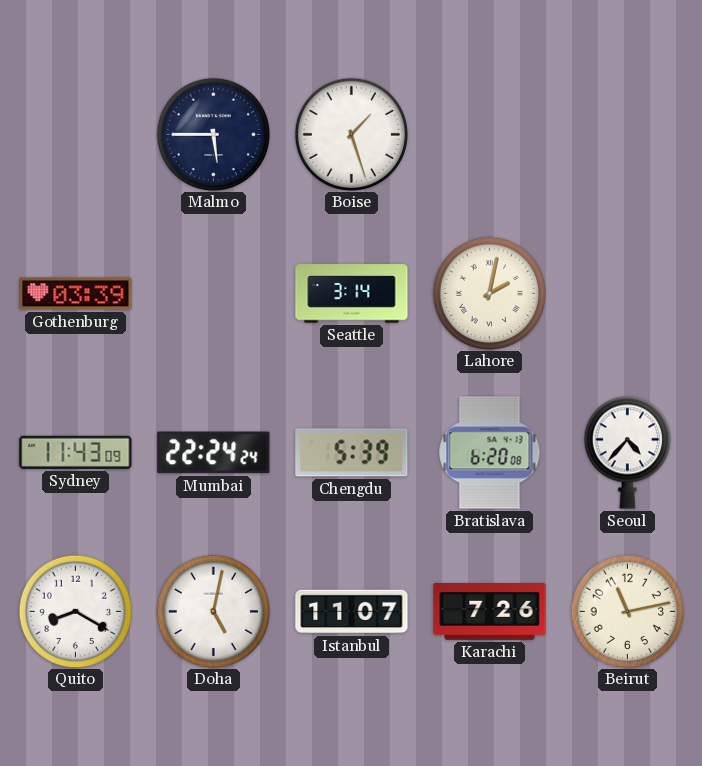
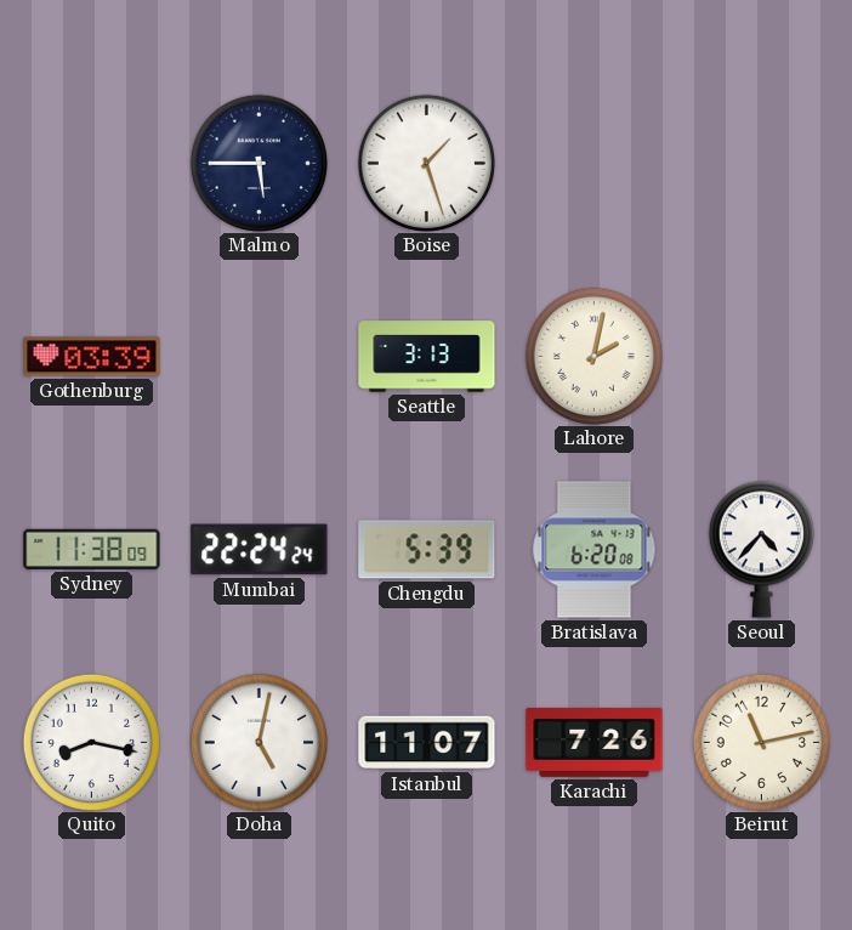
Seattle: 3:14 -> 3:13
Sydney: 11:43 -> 11:38
Quito: 8:20 -> 8:17
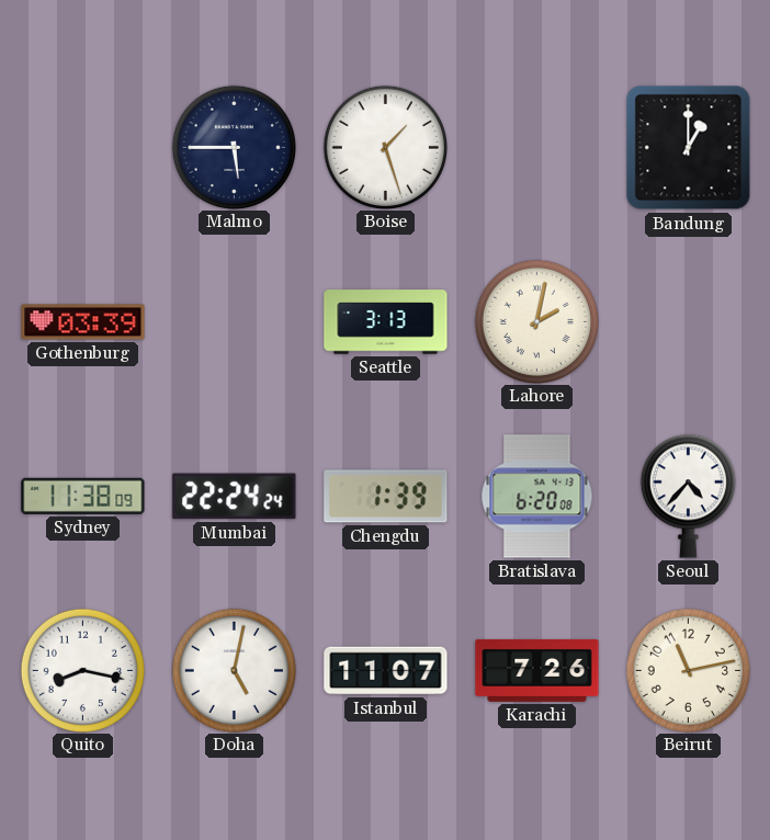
Bandung: none -> 1:00
Chengdu: 5:39 -> 1:39
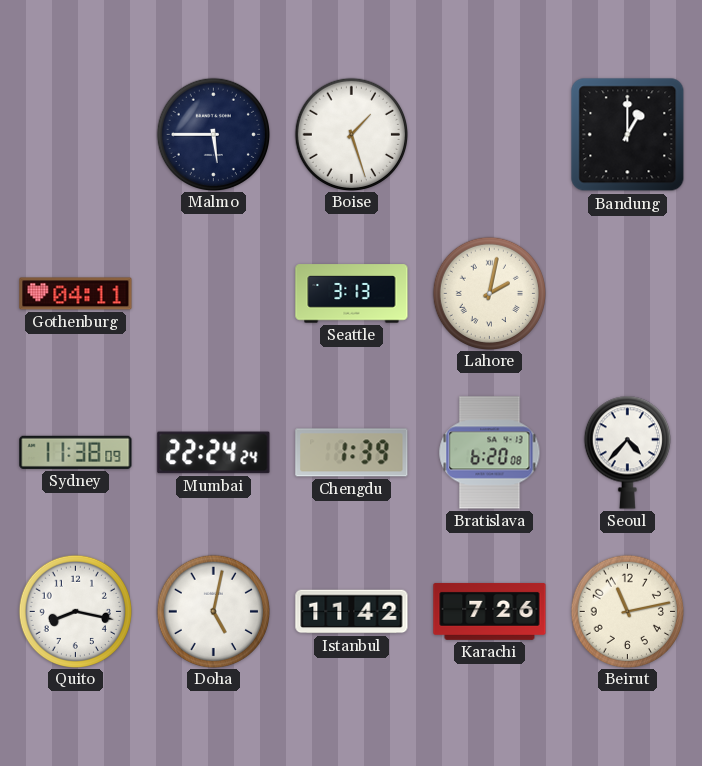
Gothenburg: 03:39 -> 04:11
Istanbul: 11:07 -> 11:42
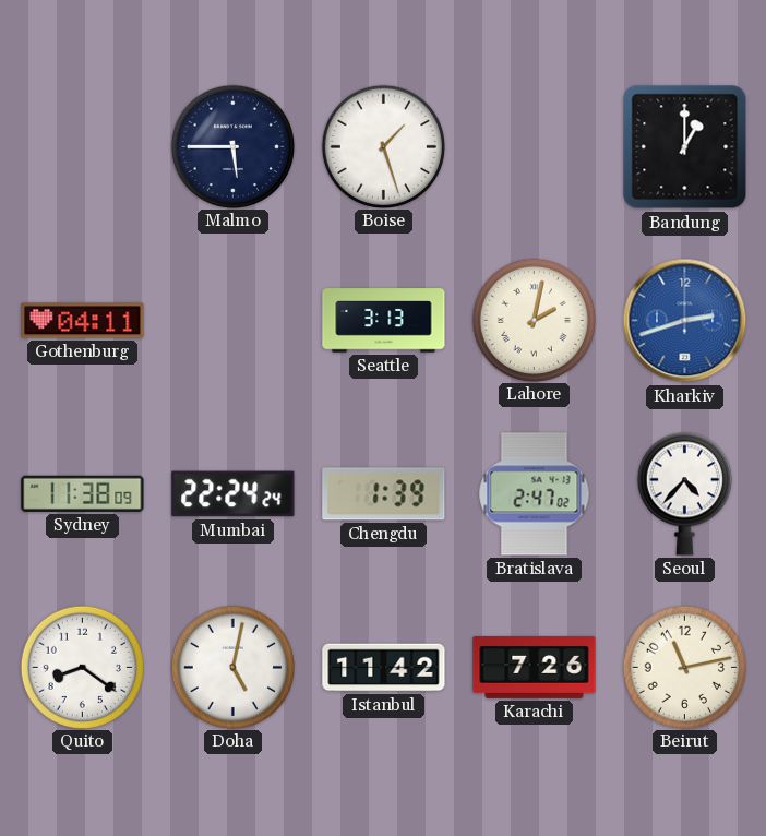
Kharkiv: none -> 2:42
Bratislava: 6:20 -> 2:47
Quito: 8:17 -> 8:21
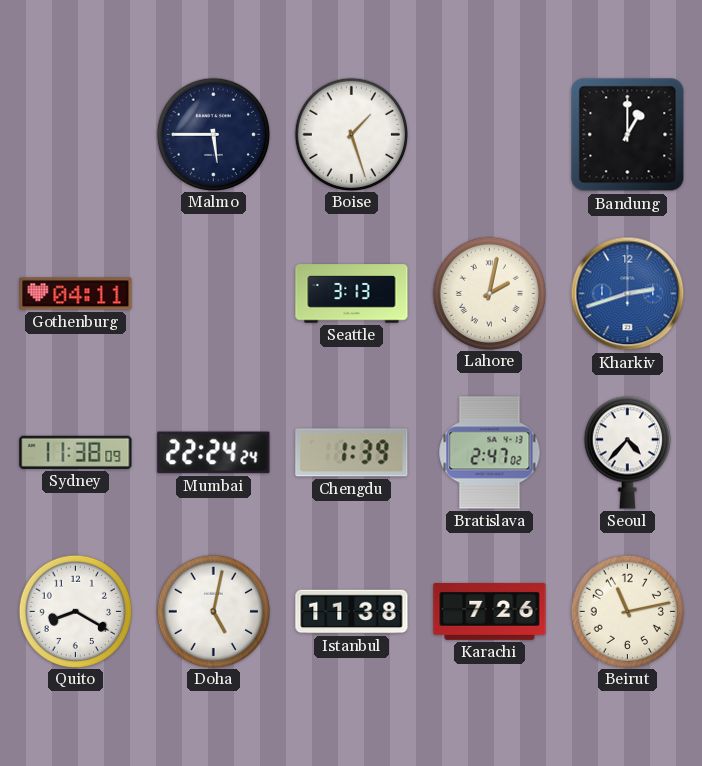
Quito: 8:21 -> 8:20
Istanbul: 11:42 -> 11:38
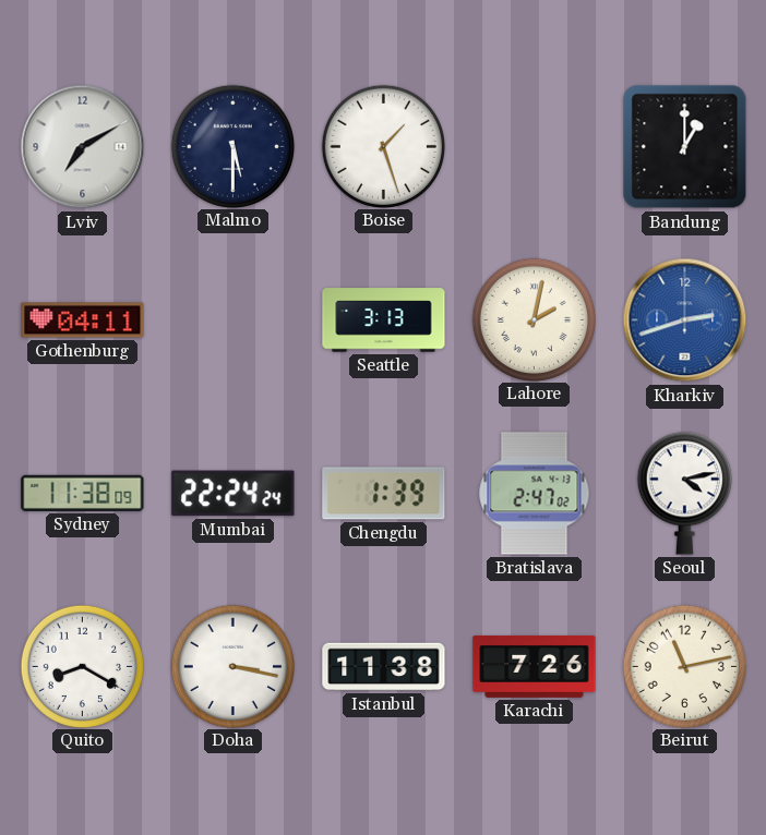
Lviv: none -> 7:10
Malmo: 5:45 -> 5:30
Seoul: 4:37 -> 4:13
Doha: 5:02 -> 3:17
